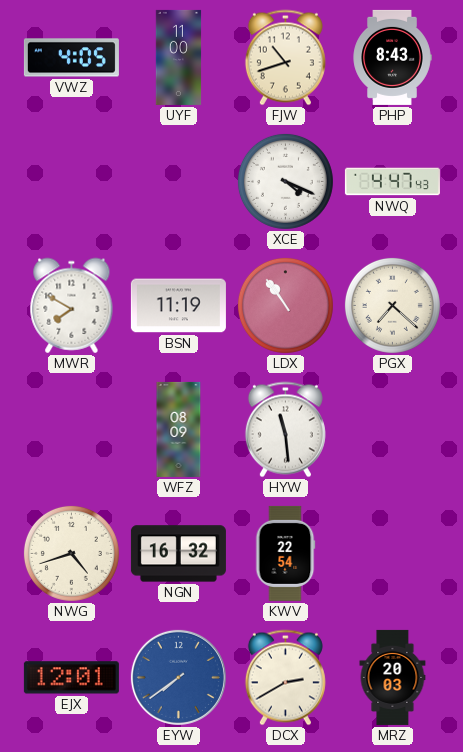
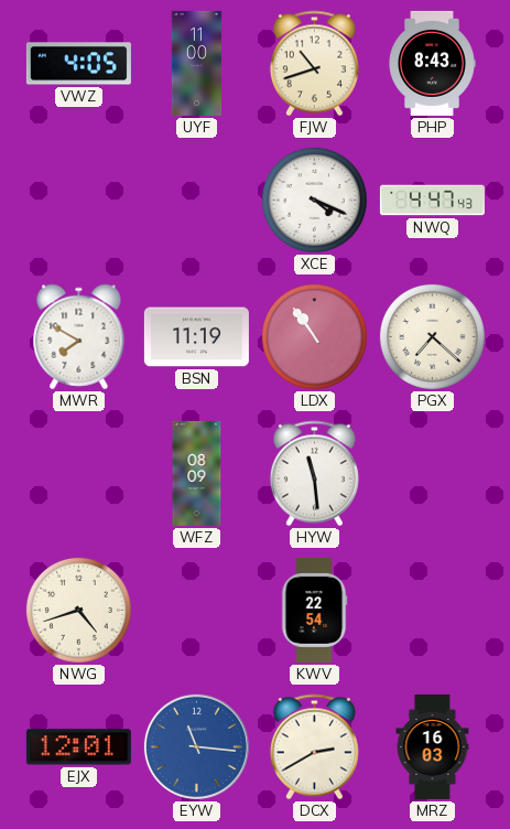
NGN: 16:32 -> none
EYW: 7:39 -> 11:16
MRZ: 20:03 -> 16:03
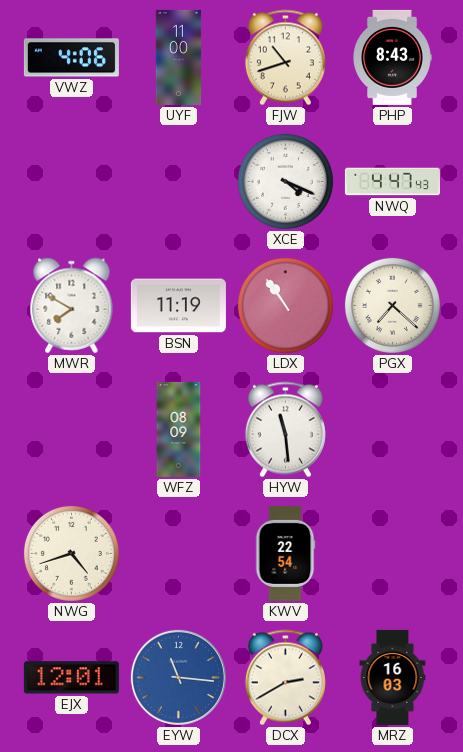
VWZ: 4:05 -> 4:06
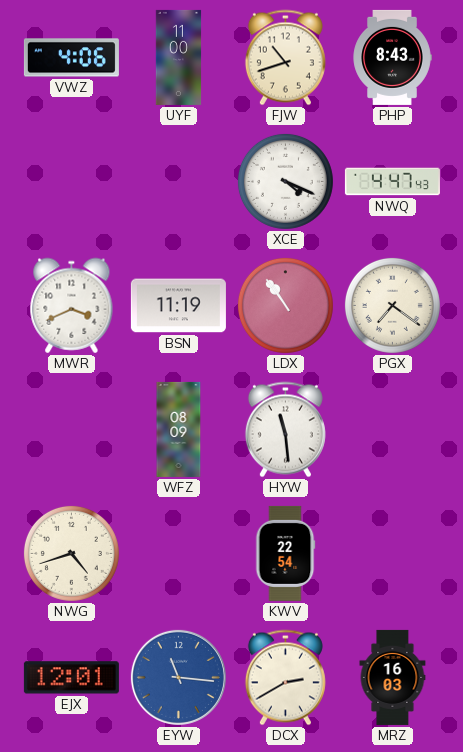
MWR: 7:50 -> 3:41
PGX: 7:22 -> 7:21
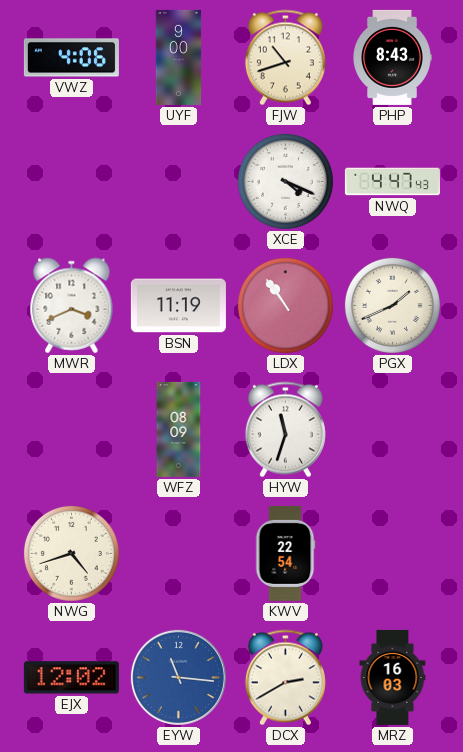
UYF: 11:00 -> 9:00
PGX: 7:21 -> 1:41
HYW: 11:29 -> 11:33
EJX: 12:01 -> 12:02
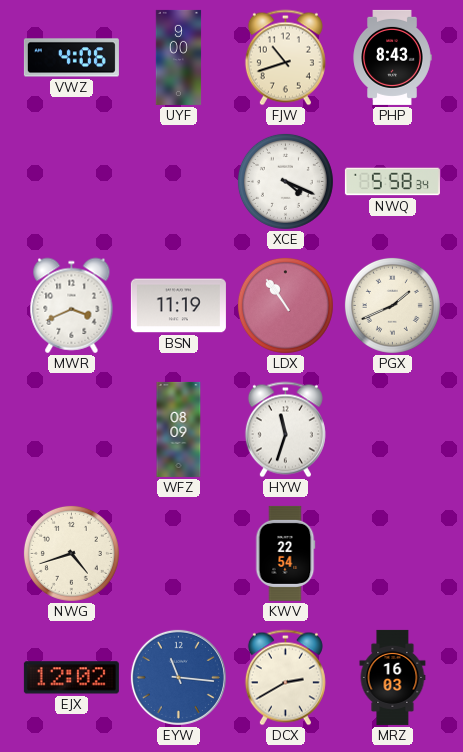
NWQ: 4:47 -> 5:58
